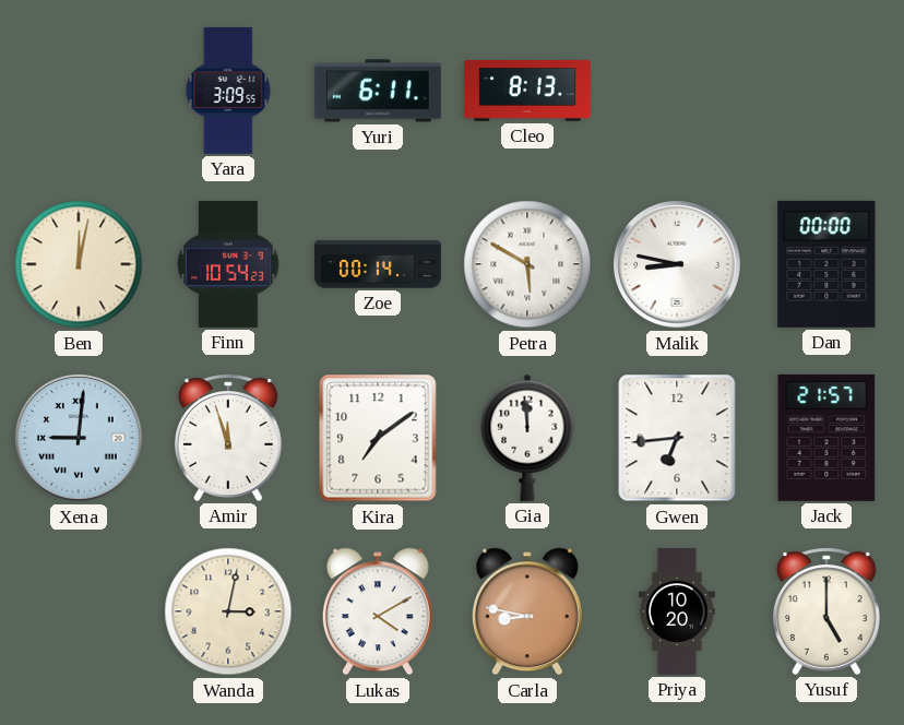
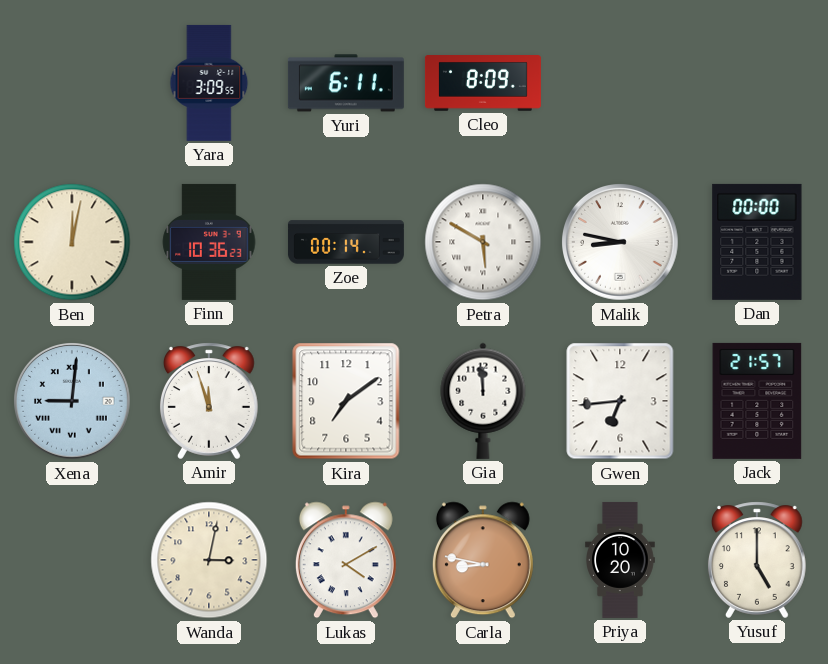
Cleo: 8:13 -> 8:09
Finn: 10:54 -> 10:36
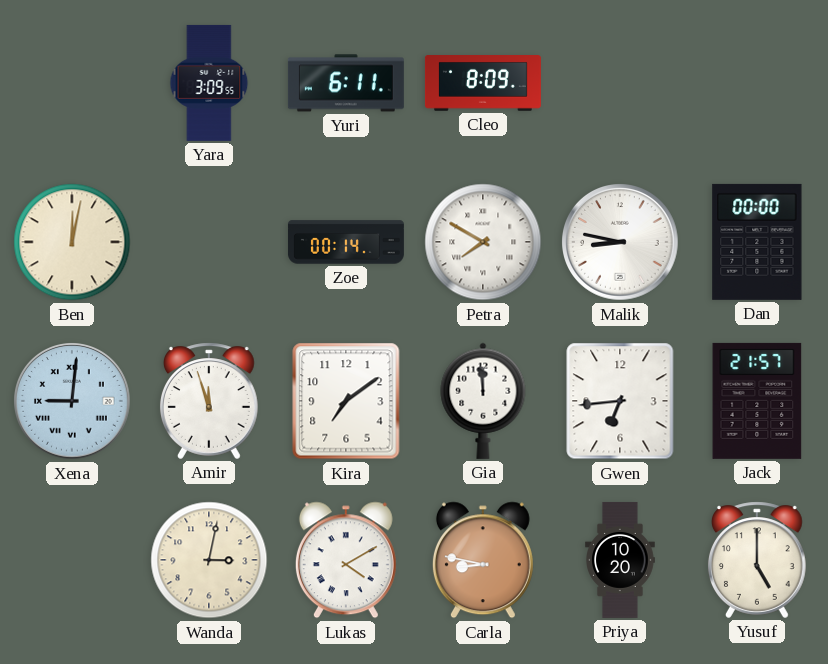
Finn: 10:36 -> none
Petra: 5:50 -> 7:50
